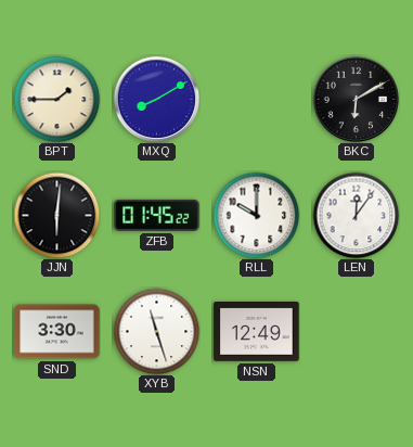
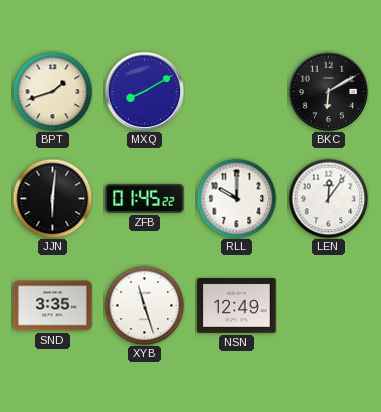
BPT: 1:45 -> 1:42
SND: 3:30 -> 3:35
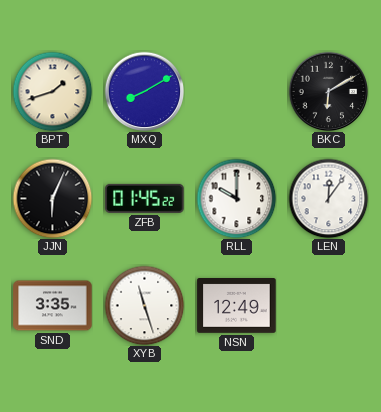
JJN: 6:01 -> 6:04
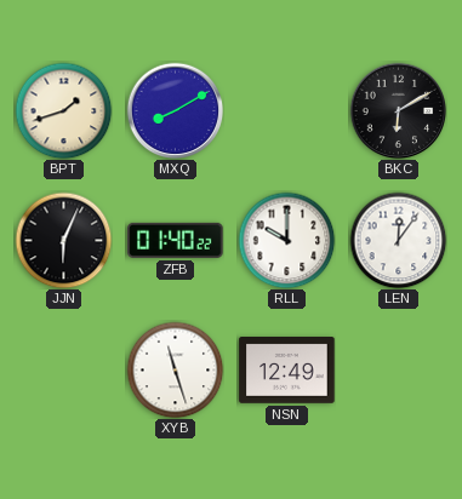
ZFB: 01:45 -> 01:40
SND: 3:35 -> none
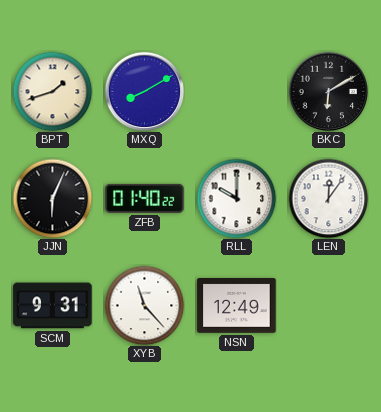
SCM: none -> 9:31
XYB: 11:27 -> 11:23
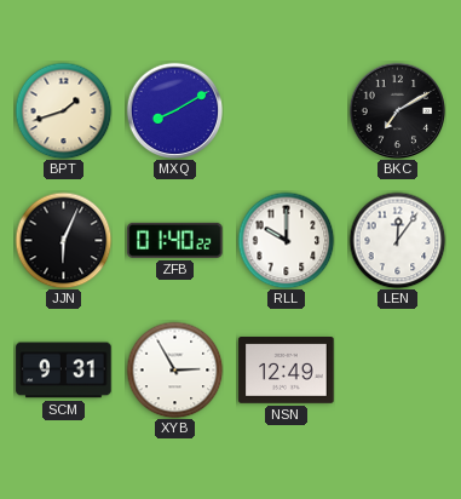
BKC: 6:10 -> 7:10
XYB: 11:23 -> 2:55
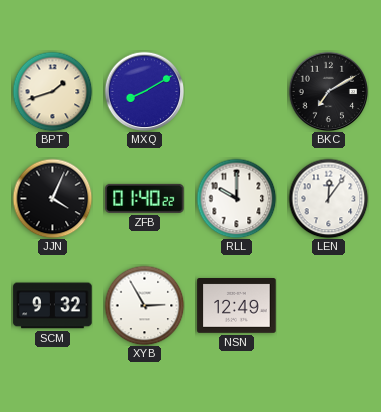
JJN: 6:04 -> 4:04
SCM: 9:31 -> 9:32
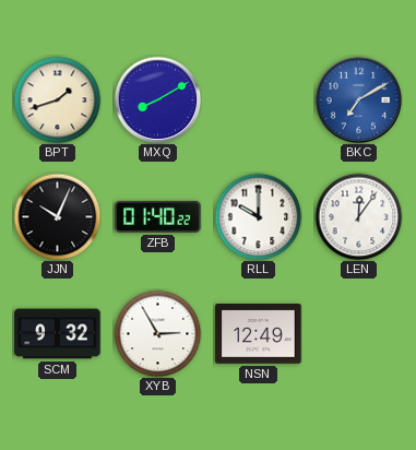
BKC dial: black -> blue
JJN: 4:04 -> 10:04
